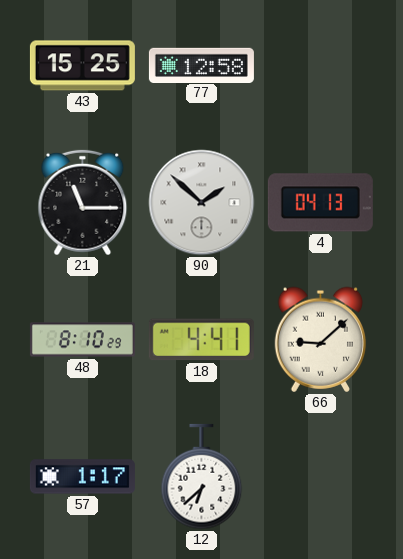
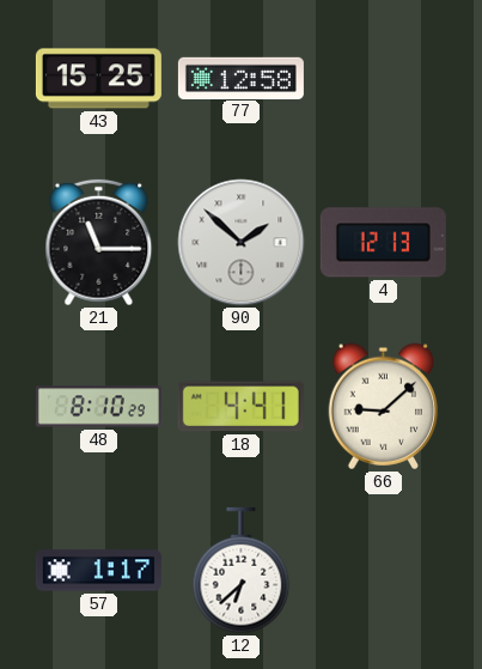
4: 04:13 -> 12:13
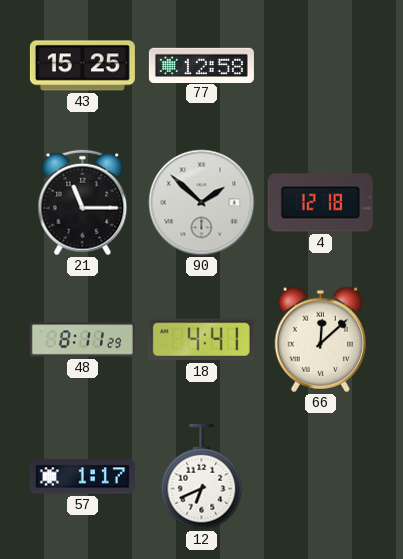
4: 12:13 -> 12:18
48: 8:10 -> 8:11
66: 9:08 -> 12:08
12: 6:38 -> 6:41
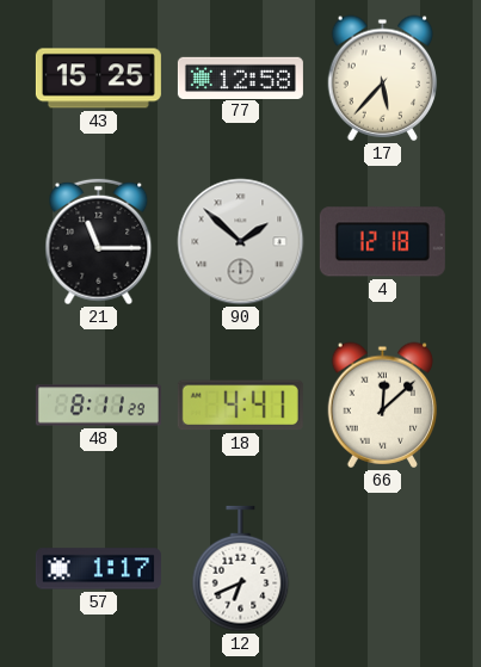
17: none -> 5:37
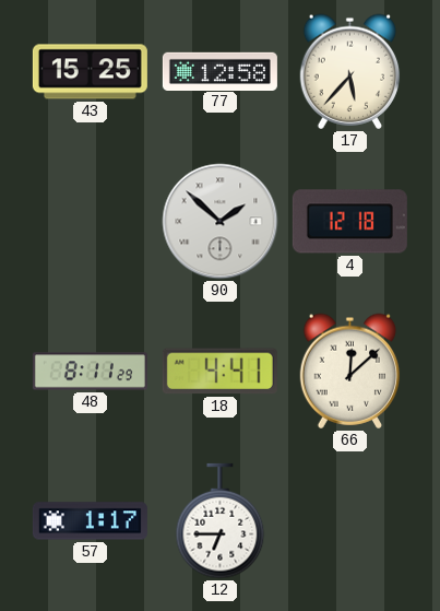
21: 11:15 -> none
12: 6:41 -> 6:45
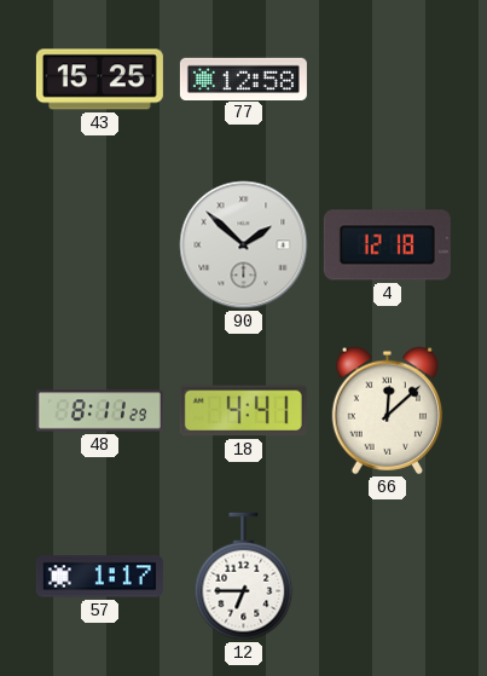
17: 5:37 -> none
